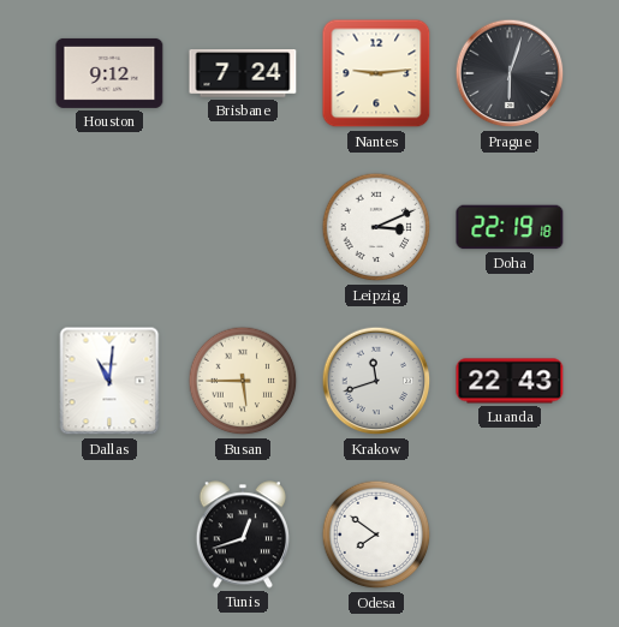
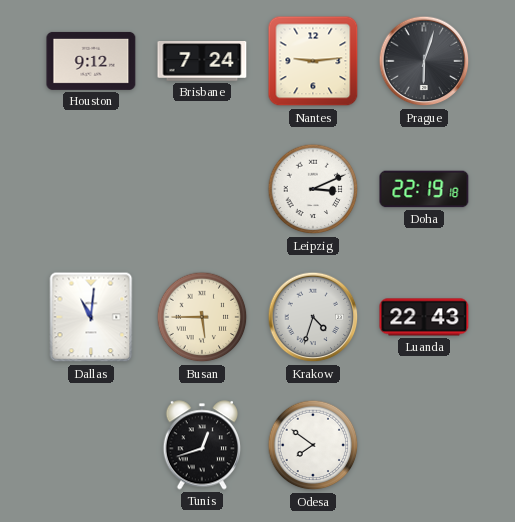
Krakow: 11:42 -> 4:33
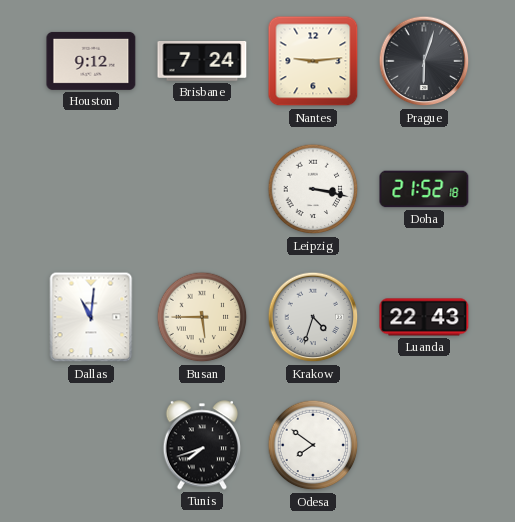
Leipzig: 3:11 -> 3:17
Doha: 22:19 -> 21:52
Tunis: 12:42 -> 7:42
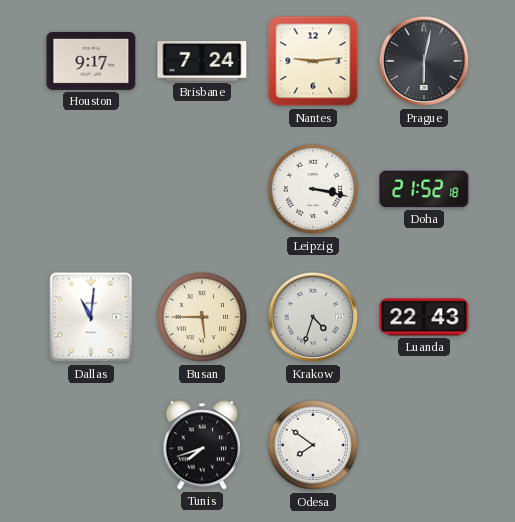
Houston: 9:12 -> 9:17
Prague: 6:03 -> 6:02
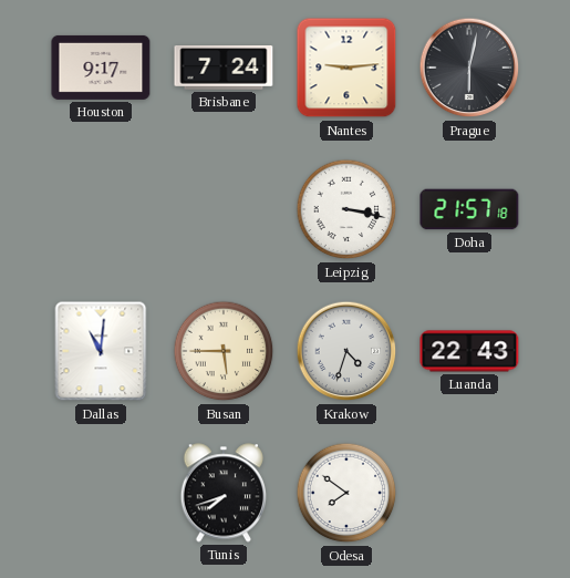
Doha: 21:52 -> 21:57
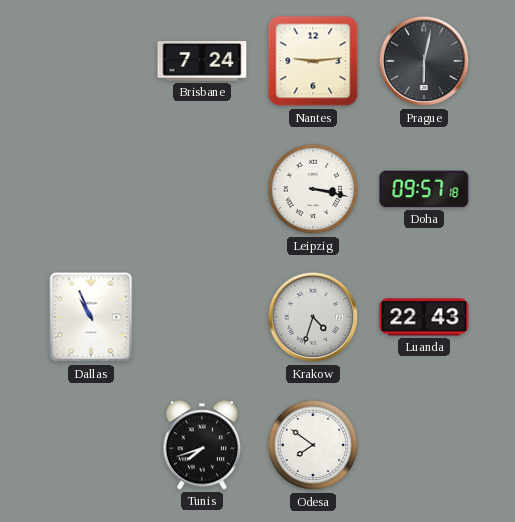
Houston: 9:17 -> none
Doha: 21:57 -> 09:57
Dallas: 11:01 -> 10:56
Busan: 5:45 -> none
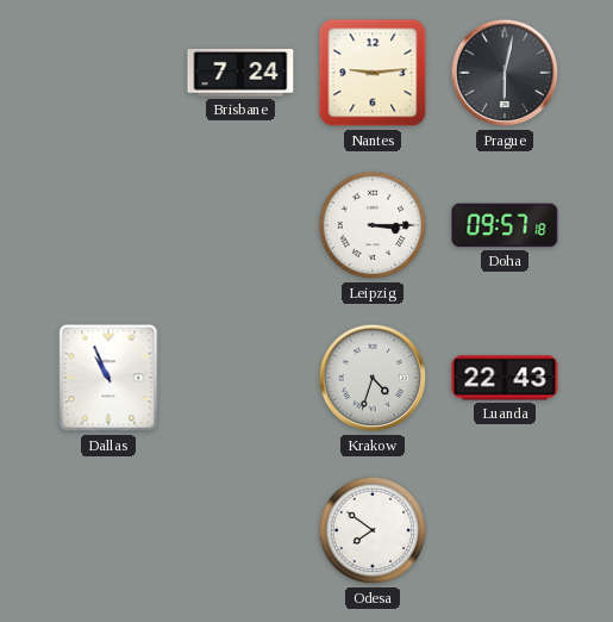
Leipzig: 3:17 -> 3:15
Tunis: 7:42 -> none
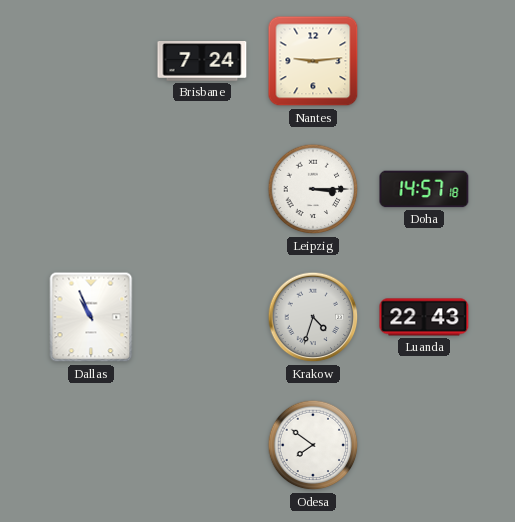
Prague: 6:02 -> none
Doha: 09:57 -> 14:57
